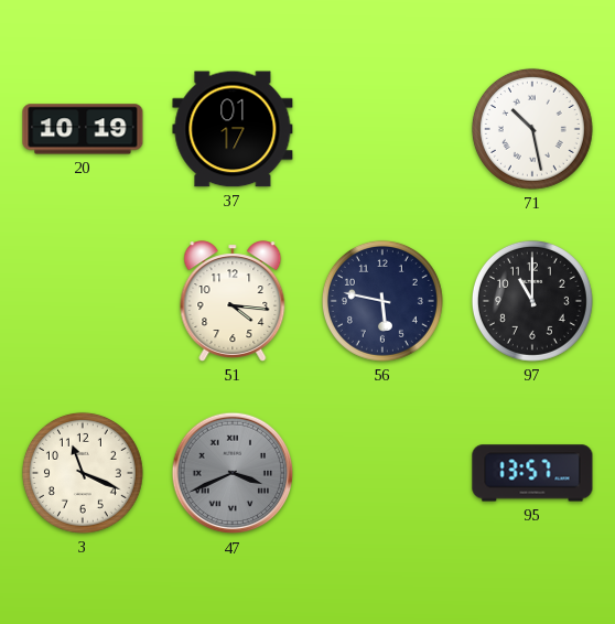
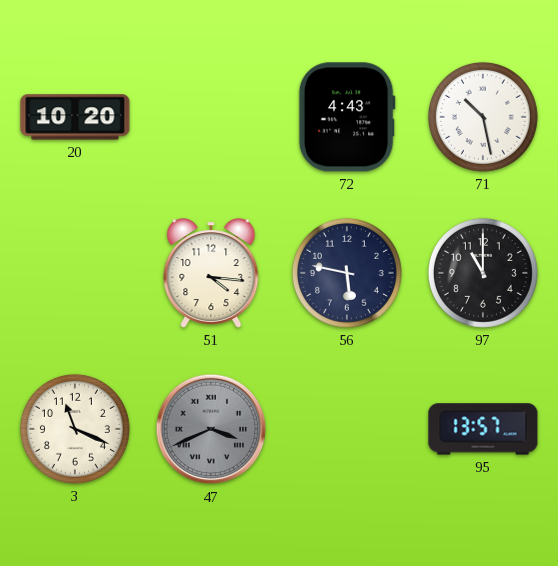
20: 10:19 -> 10:20
37: 01:17 -> none
72: none -> 4:43
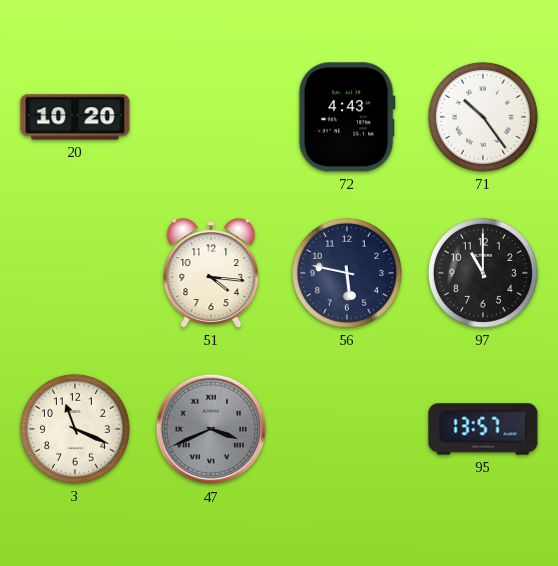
71: 10:28 -> 10:24
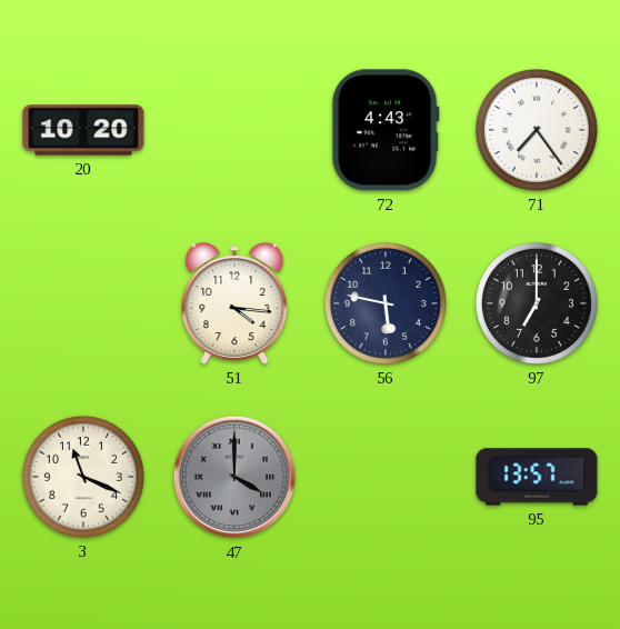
71: 10:24 -> 7:24
97: 11:00 -> 7:00
47: 3:41 -> 4:00
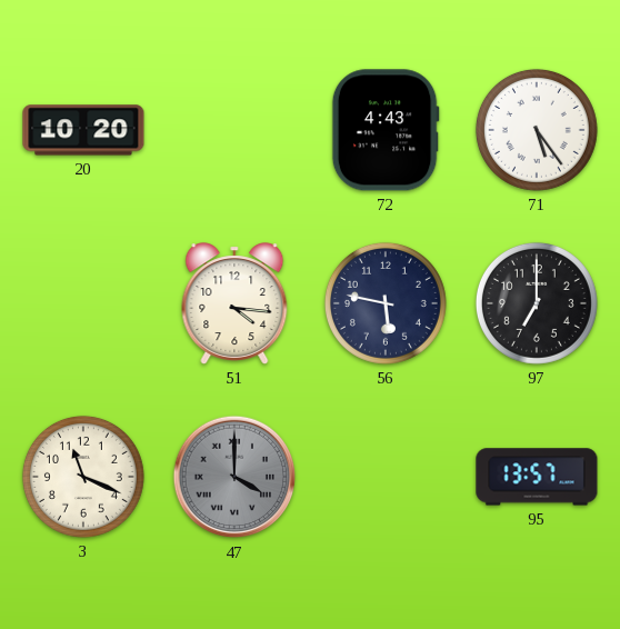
71: 7:24 -> 5:24
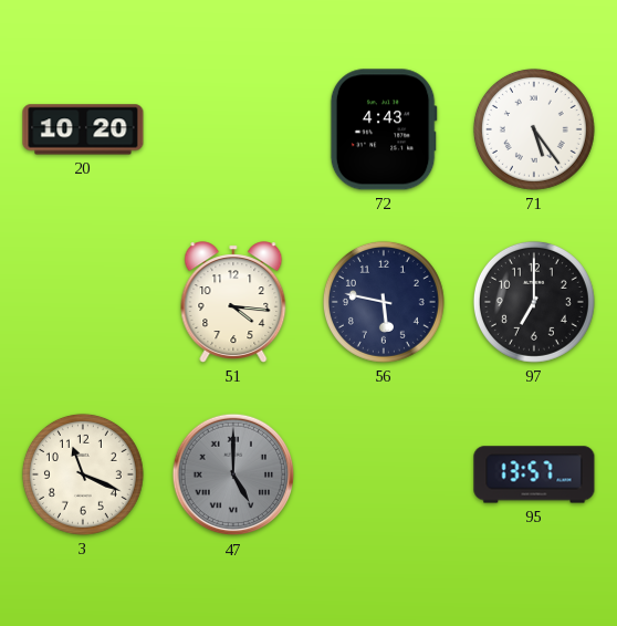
47: 4:00 -> 5:00
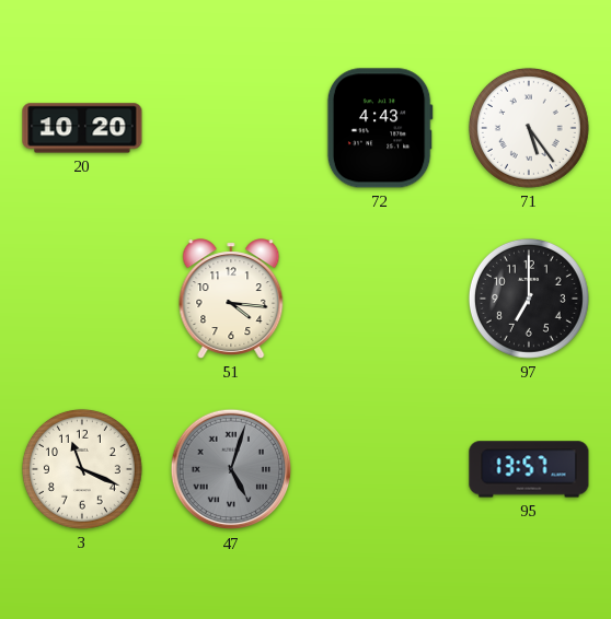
56: 5:47 -> none
47: 5:00 -> 5:03
